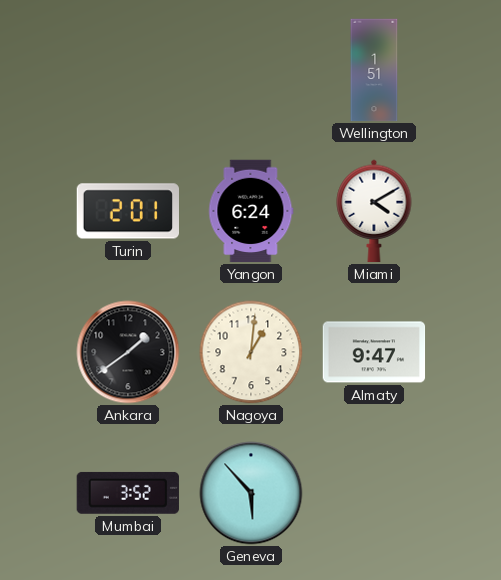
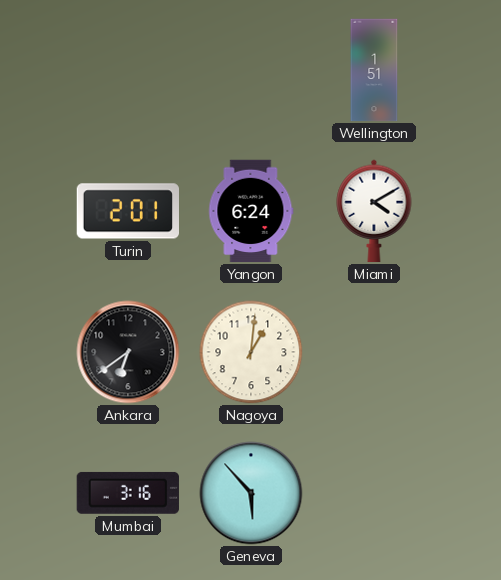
Ankara: 1:39 -> 6:39
Almaty: 9:47 -> none
Mumbai: 3:52 -> 3:16
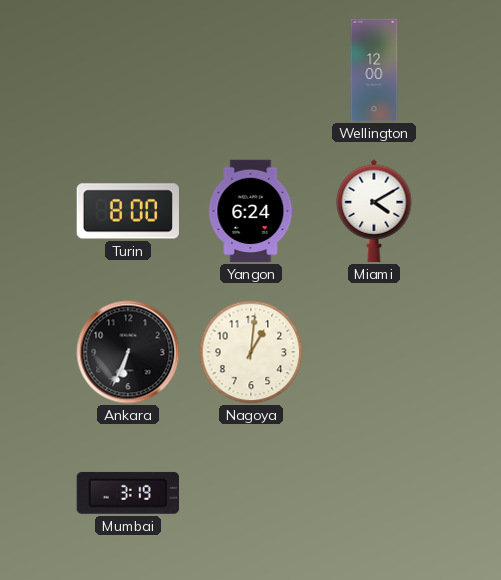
Wellington: 1:51 -> 12:00
Turin: 2:01 -> 8:00
Ankara: 6:39 -> 6:34
Mumbai: 3:16 -> 3:19
Geneva: 5:53 -> none
